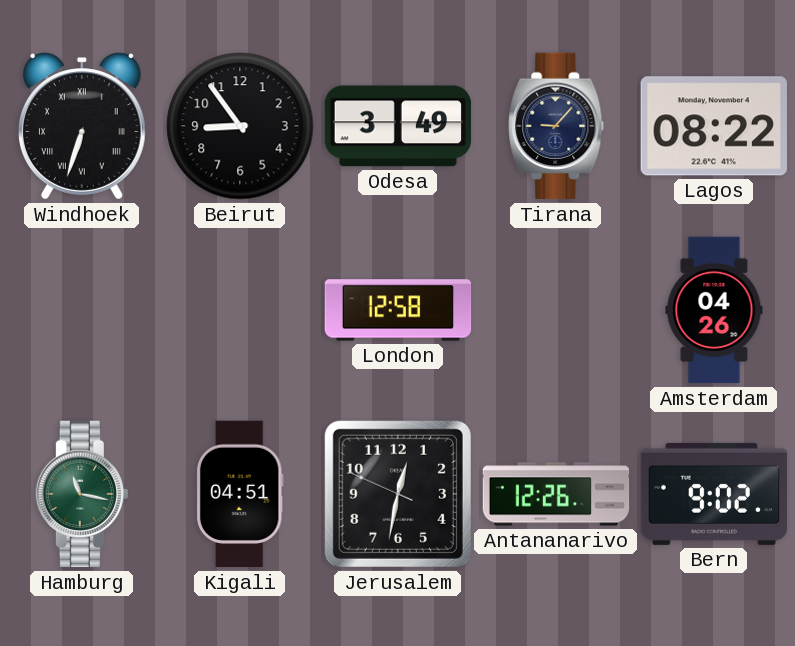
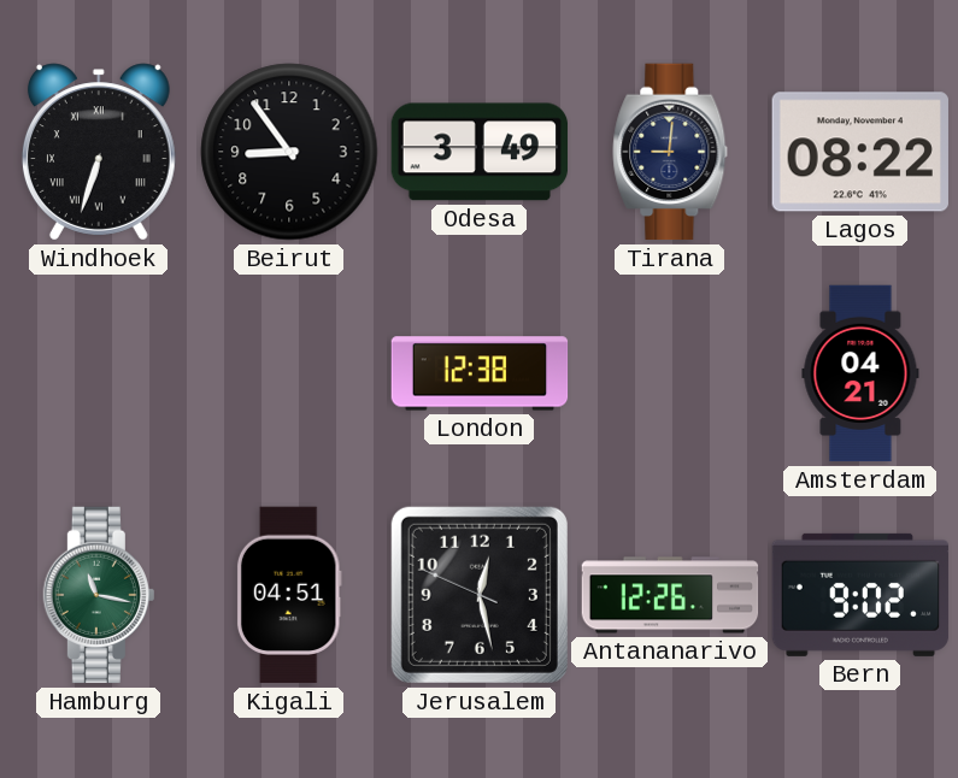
Tirana: 9:07 -> 9:01
London: 12:58 -> 12:38
Amsterdam: 04:26 -> 04:21
Jerusalem: 12:31 -> 12:27
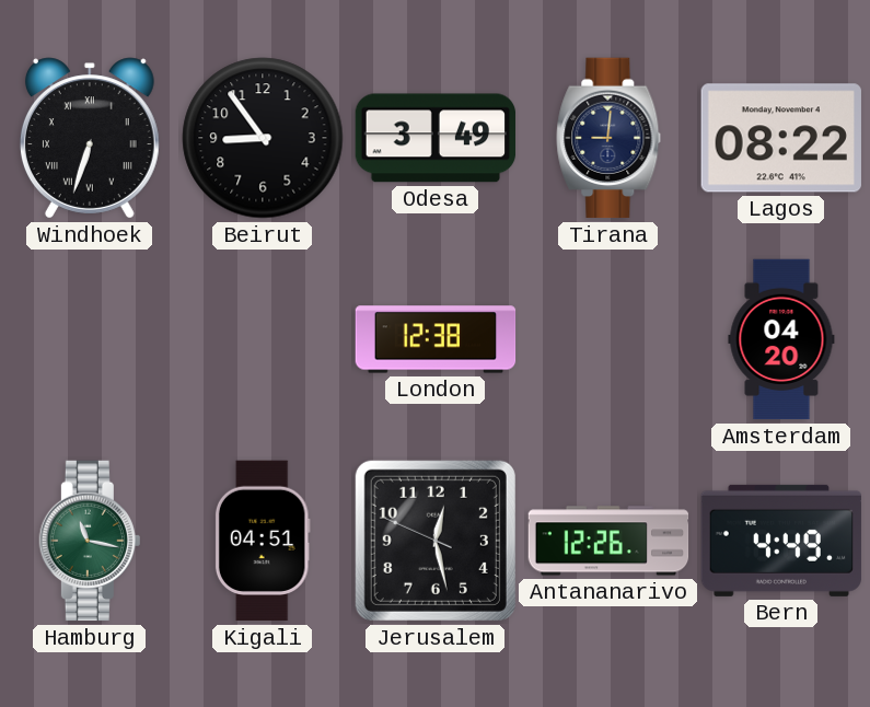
Amsterdam: 04:21 -> 04:20
Bern: 9:02 -> 4:49
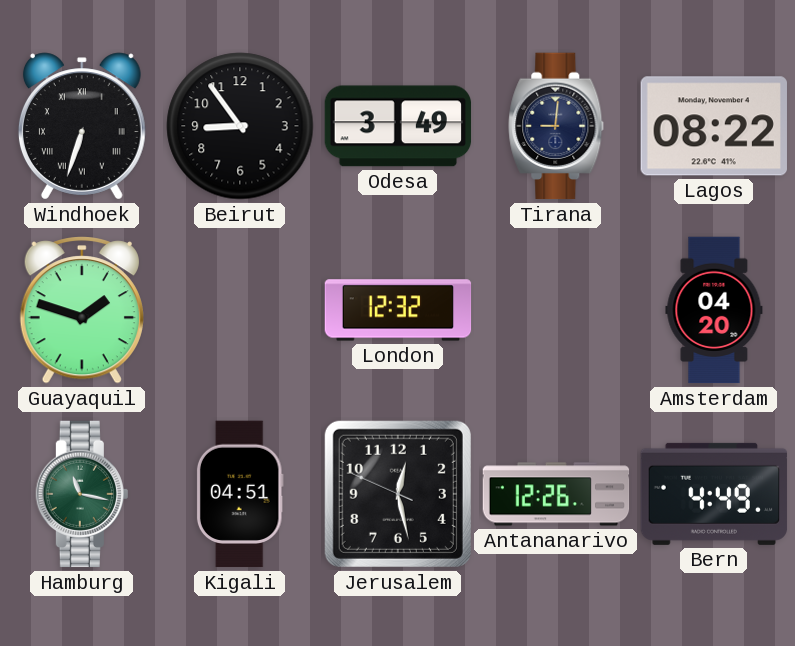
Guayaquil: none -> 1:48
London: 12:38 -> 12:32
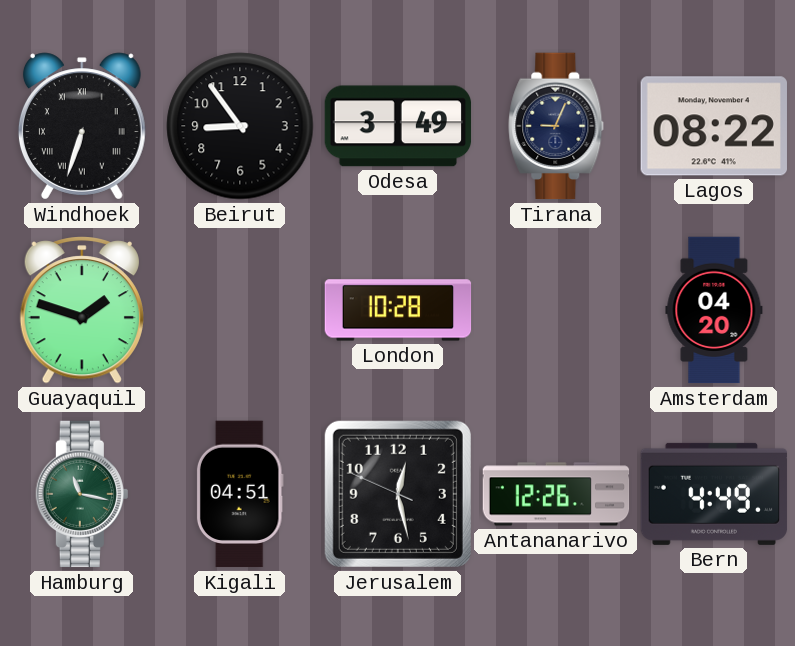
Tirana: 9:01 -> 9:04
London: 12:32 -> 10:28
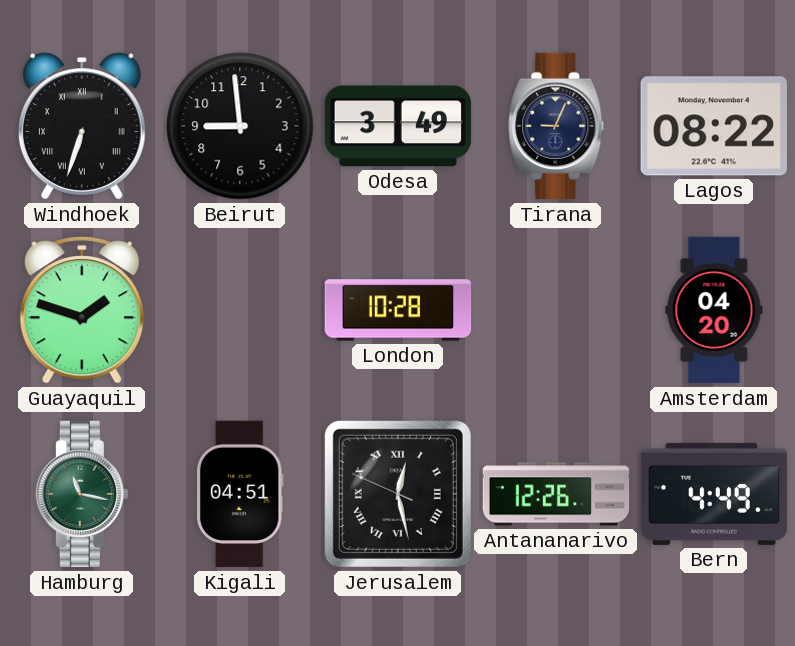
Beirut: 8:54 -> 8:59
Jerusalem numerals: Arabic -> Roman
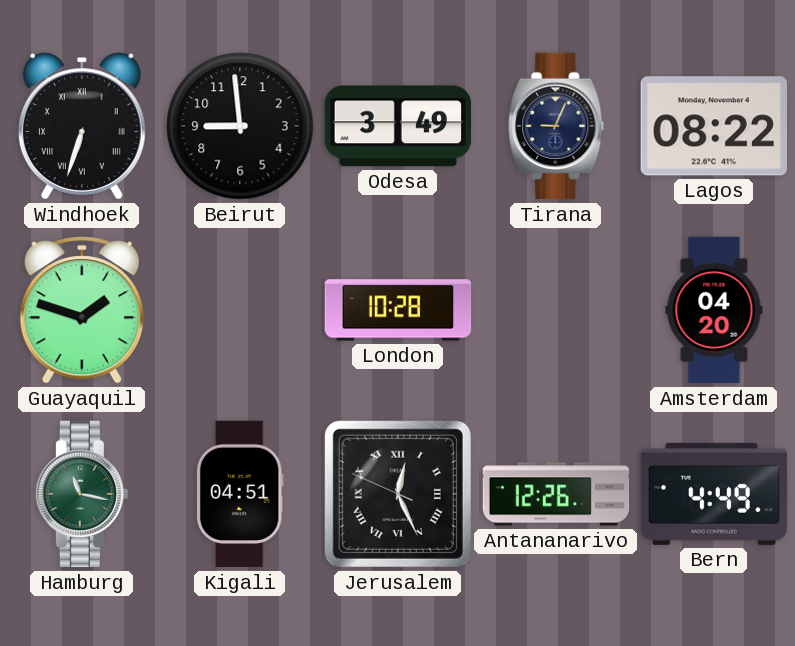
Jerusalem: 12:27 -> 12:25
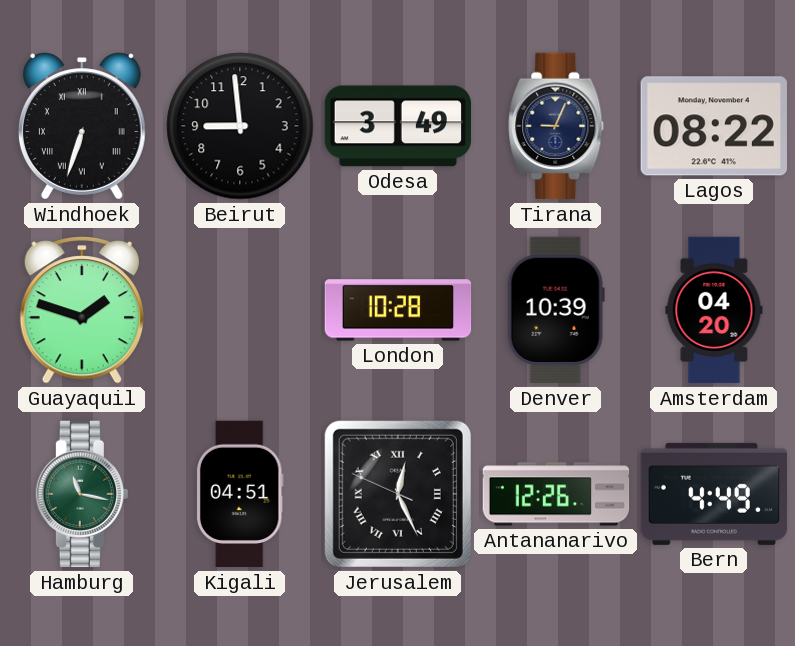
Denver: none -> 10:39
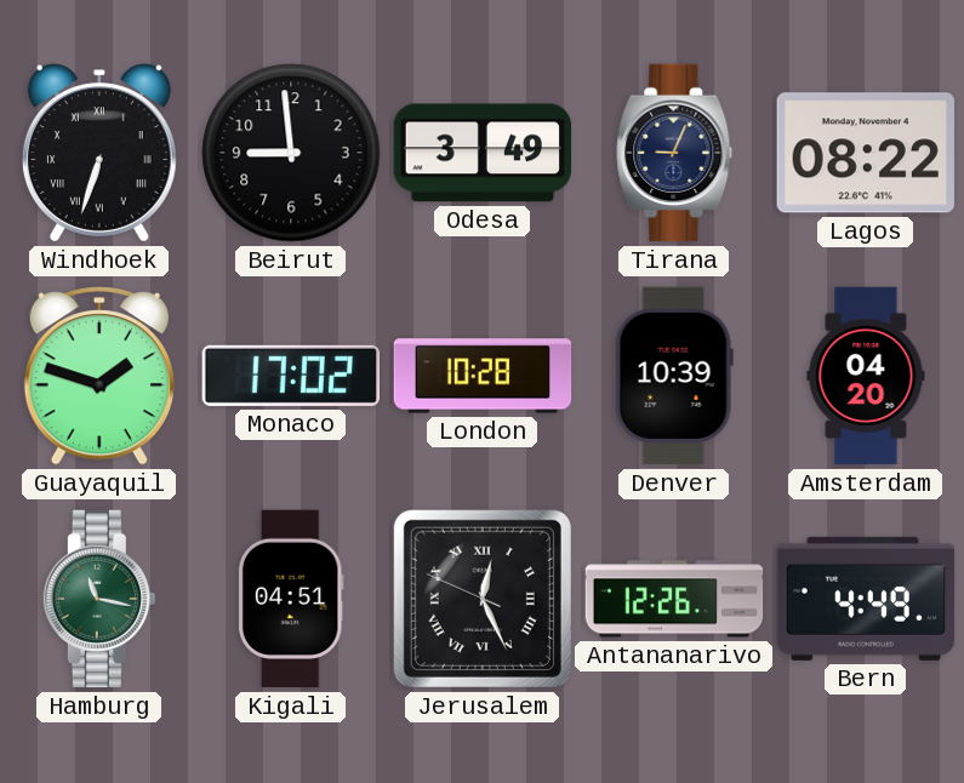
Monaco: none -> 17:02
